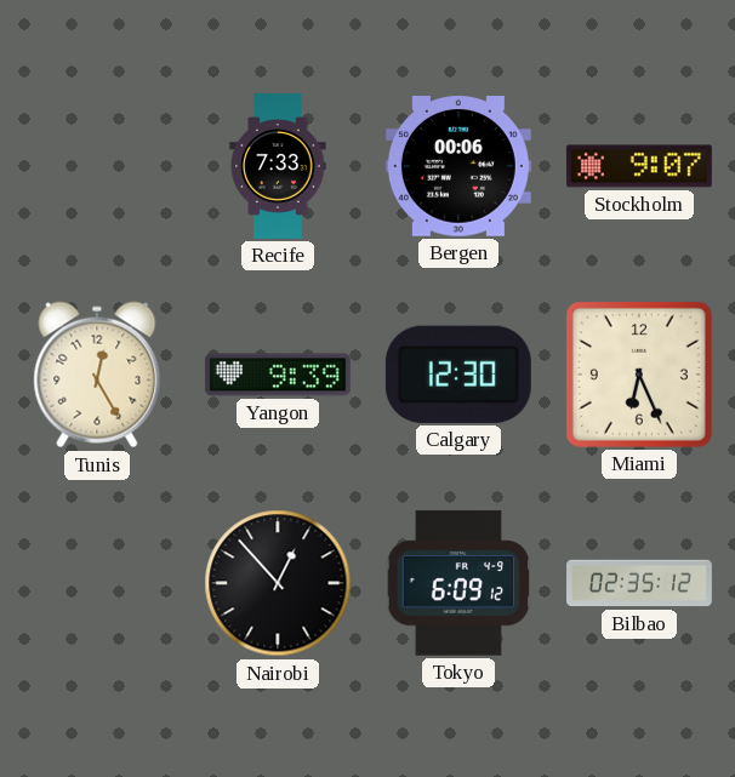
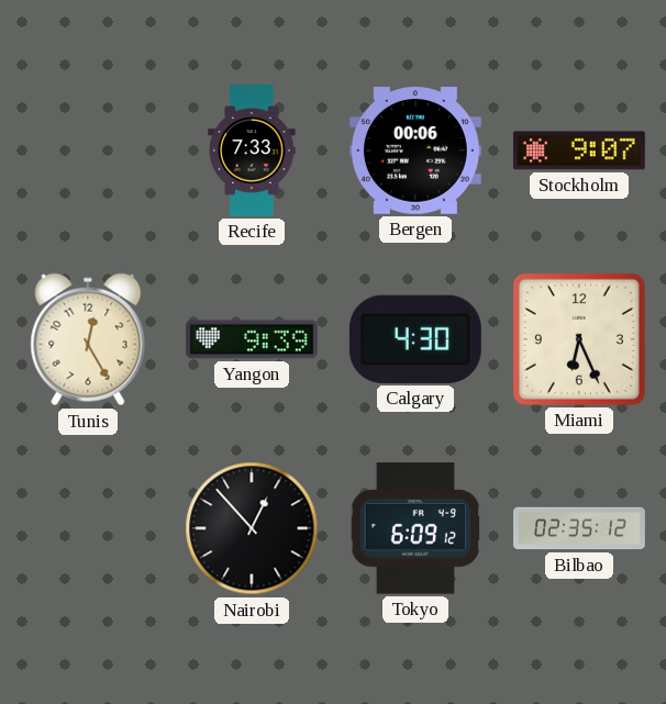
Calgary: 12:30 -> 4:30
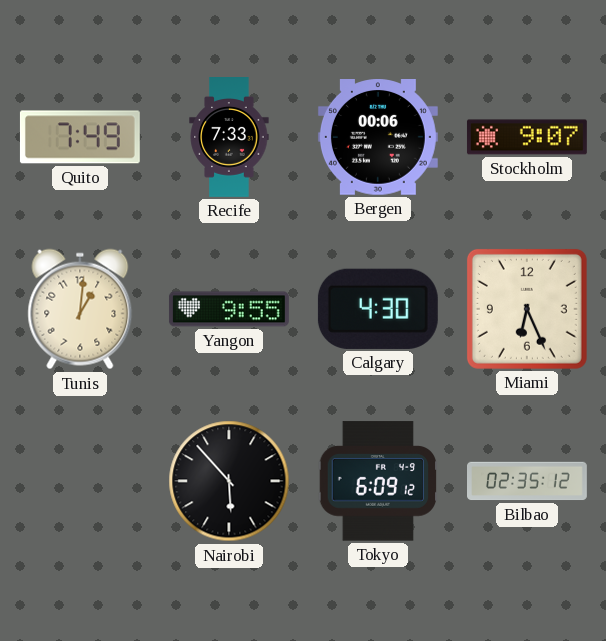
Quito: none -> 7:49
Tunis: 12:25 -> 1:01
Yangon: 9:39 -> 9:55
Nairobi: 12:53 -> 5:53
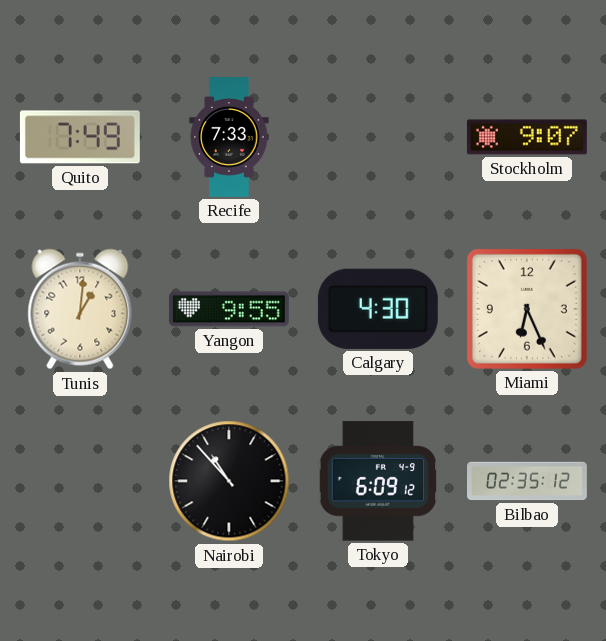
Bergen: 00:06 -> none
Nairobi: 5:53 -> 10:53
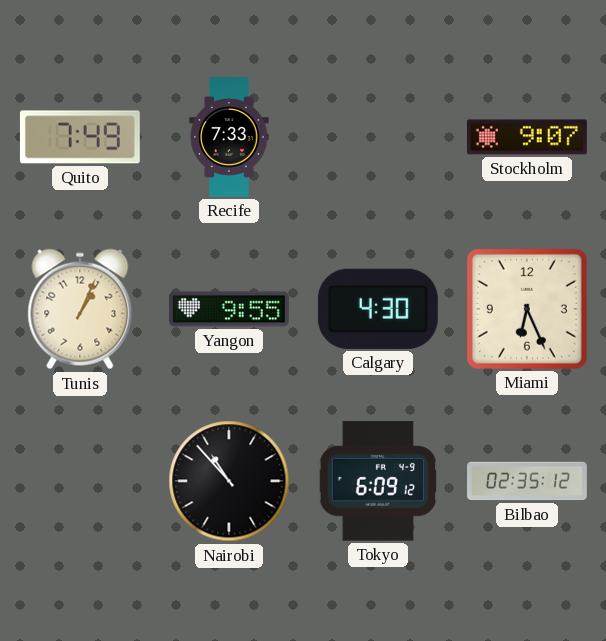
Tunis: 1:01 -> 1:04
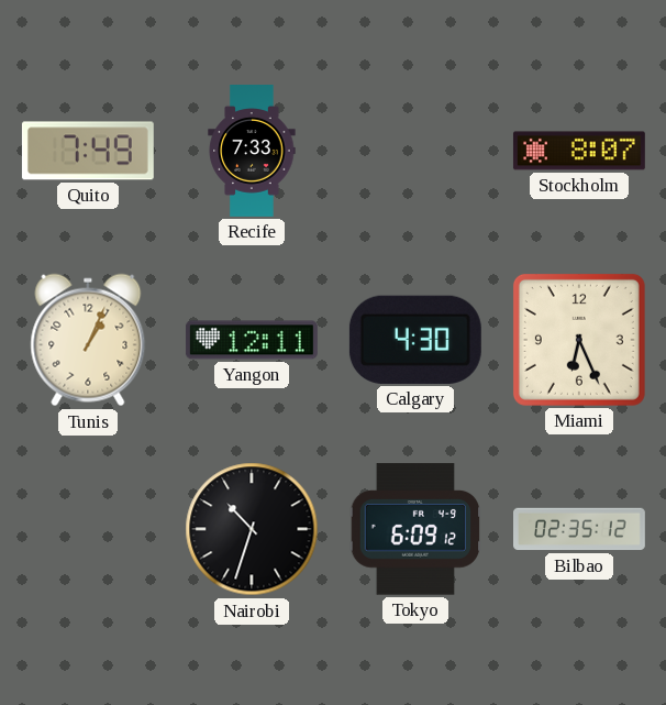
Stockholm: 9:07 -> 8:07
Yangon: 9:55 -> 12:11
Nairobi: 10:53 -> 10:33
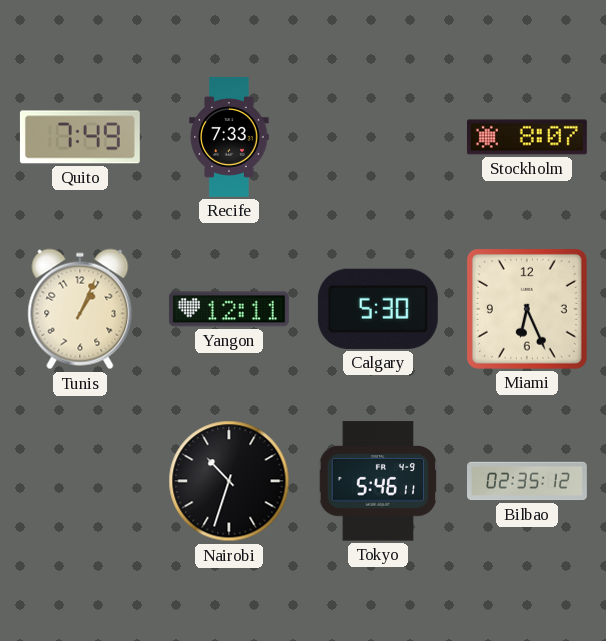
Calgary: 4:30 -> 5:30
Tokyo: 6:09 -> 5:46
